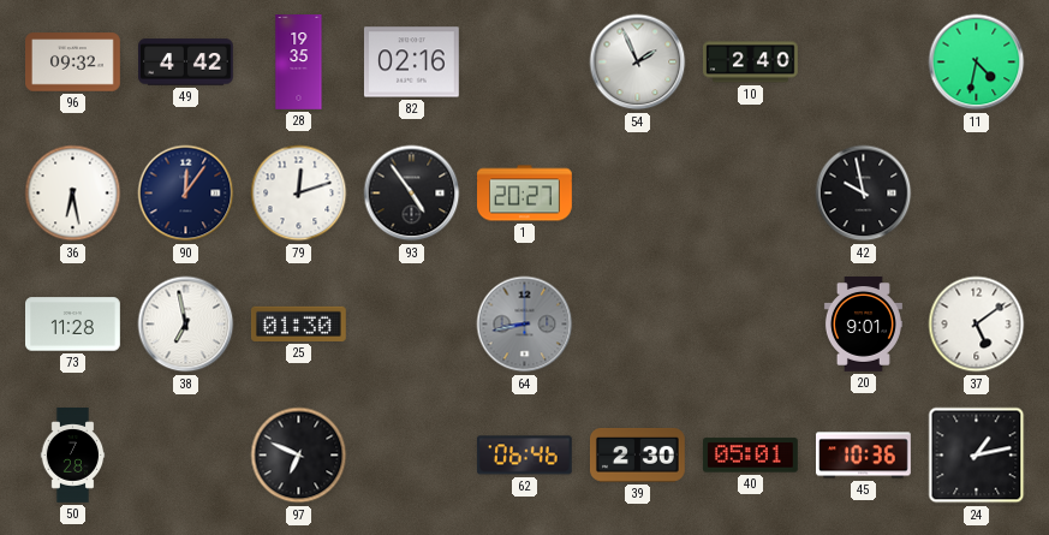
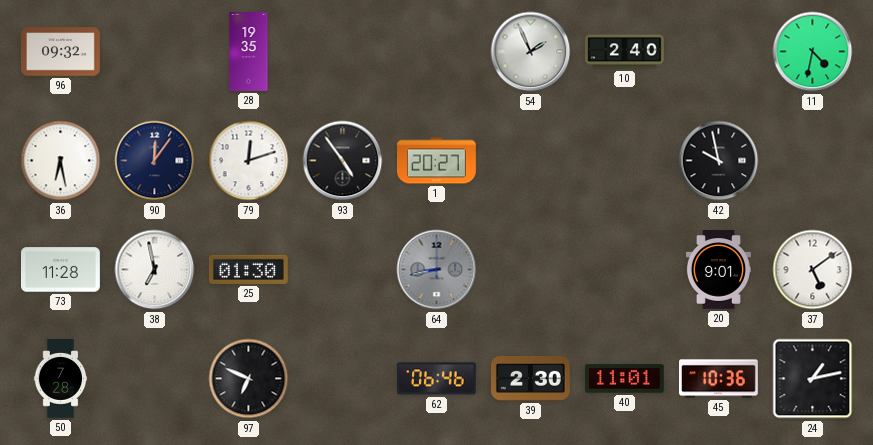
49: 4:42 -> none
82: 02:16 -> none
40: 05:01 -> 11:01
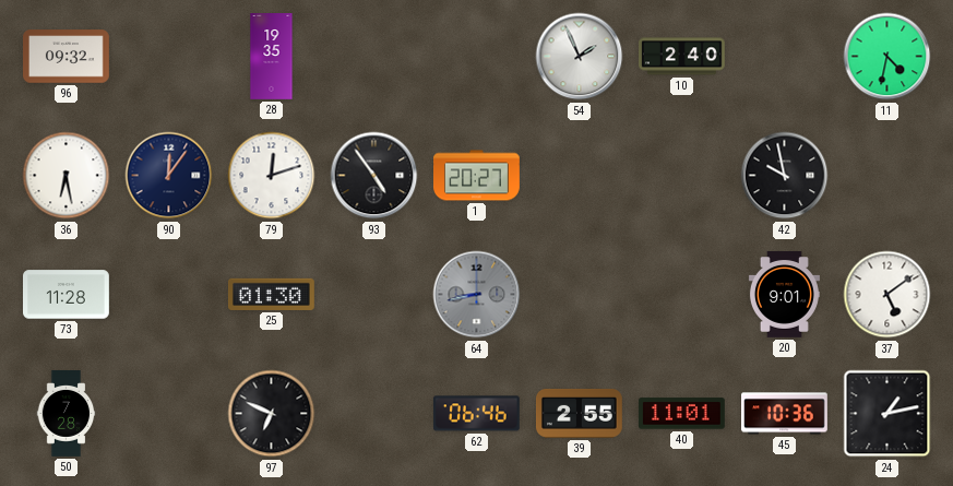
38: 6:58 -> none
39: 2:30 -> 2:55
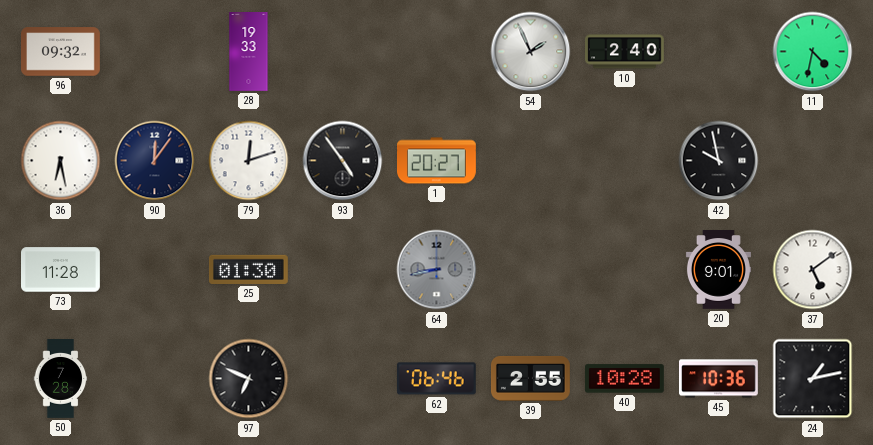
28: 19:35 -> 19:33
40: 11:01 -> 10:28
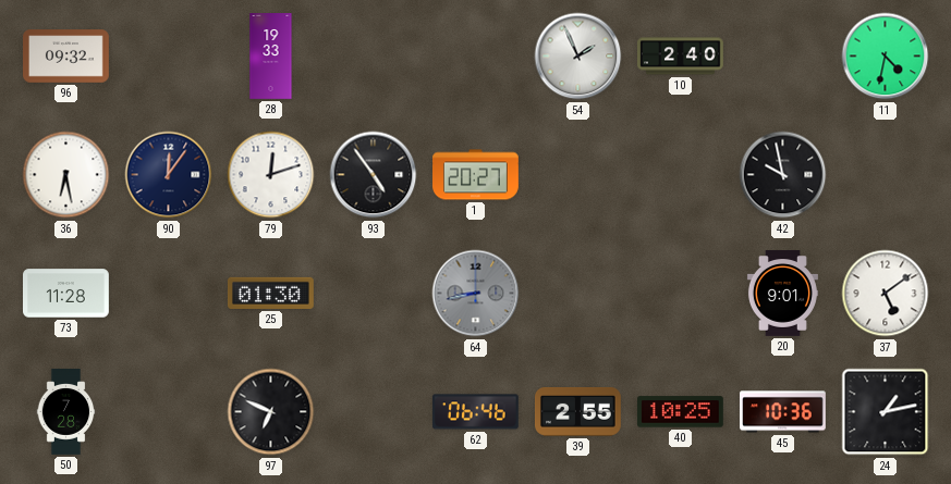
40: 10:28 -> 10:25
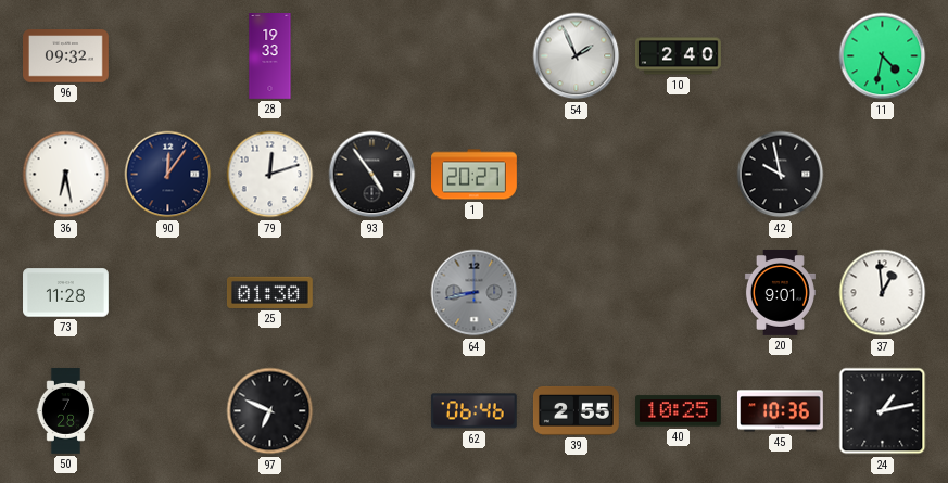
37: 5:09 -> 12:59
